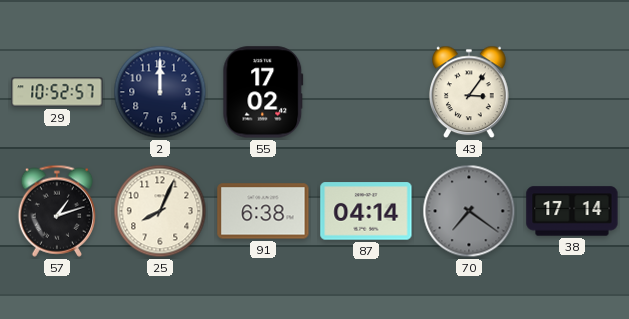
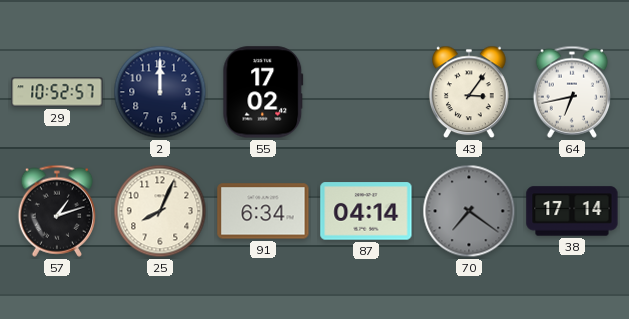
64: none -> 6:43
91: 6:38 -> 6:34
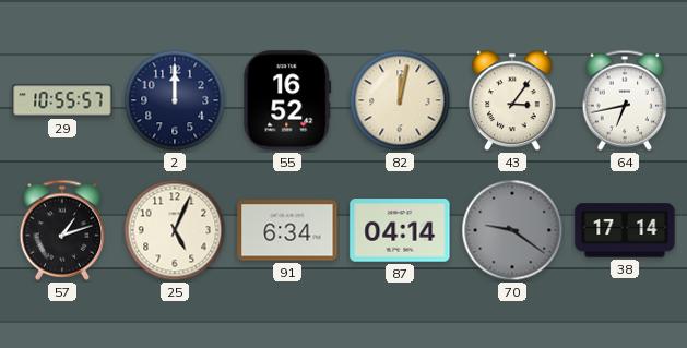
29: 10:52 -> 10:55
55: 17:02 -> 16:52
82: none -> 12:02
25: 8:04 -> 5:04
70: 7:21 -> 9:21
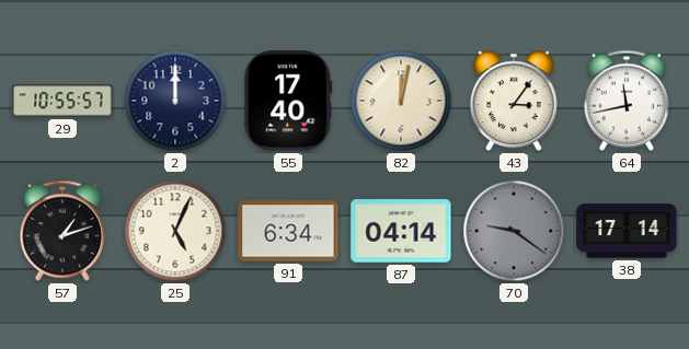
55: 16:52 -> 17:40
64: 6:43 -> 11:43
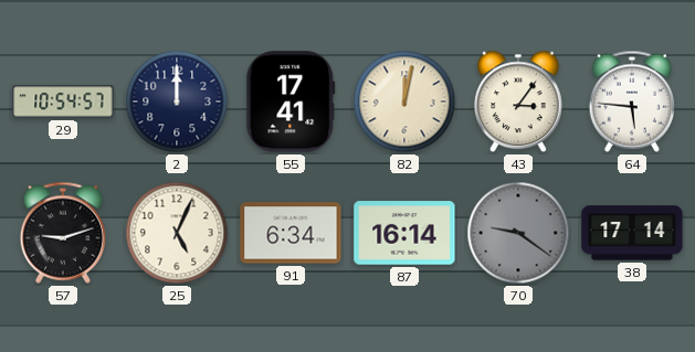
29: 10:55 -> 10:54
55: 17:40 -> 17:41
64: 11:43 -> 5:46
57: 1:12 -> 9:12
87: 04:14 -> 16:14
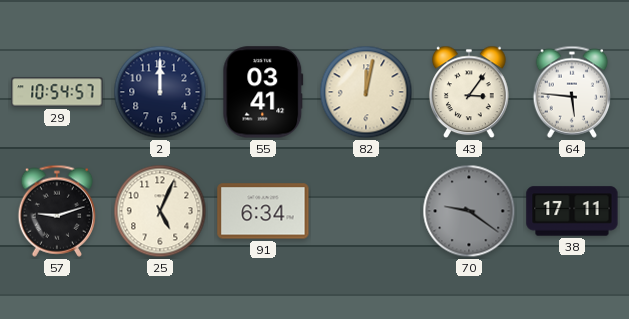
55: 17:41 -> 03:41
87: 16:14 -> none
38: 17:14 -> 17:11
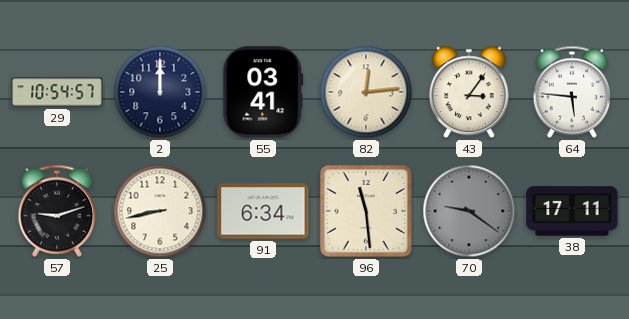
82: 12:02 -> 12:14
25: 5:04 -> 8:43
96: none -> 11:29
